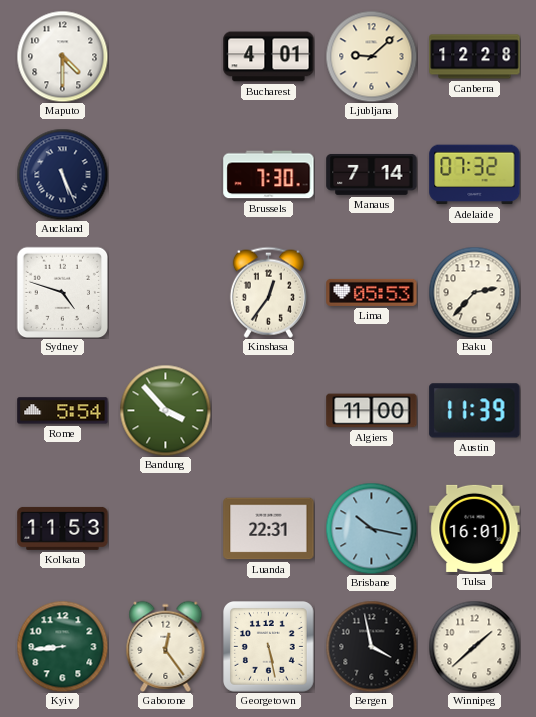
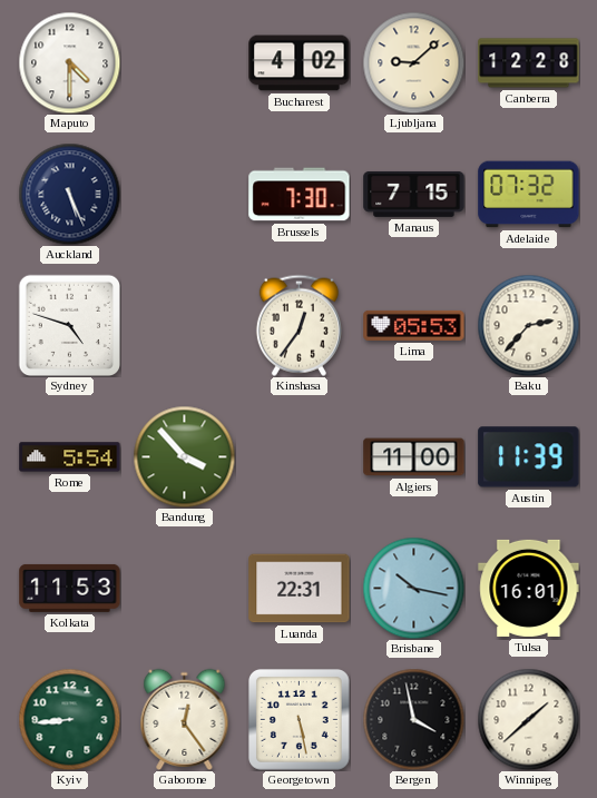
Bucharest: 4:01 -> 4:02
Manaus: 7:14 -> 7:15
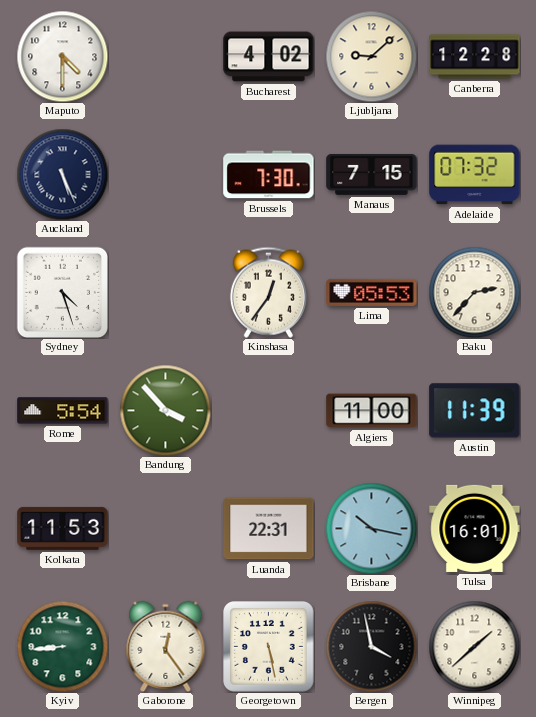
Sydney: 4:48 -> 4:27
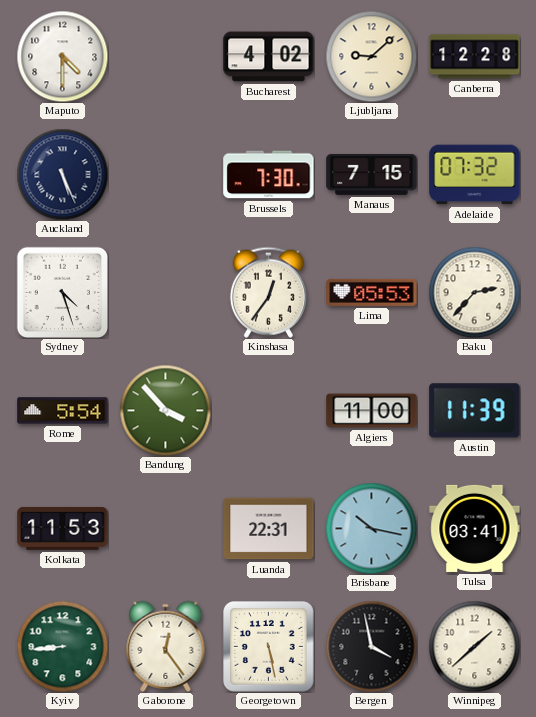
Tulsa: 16:01 -> 03:41
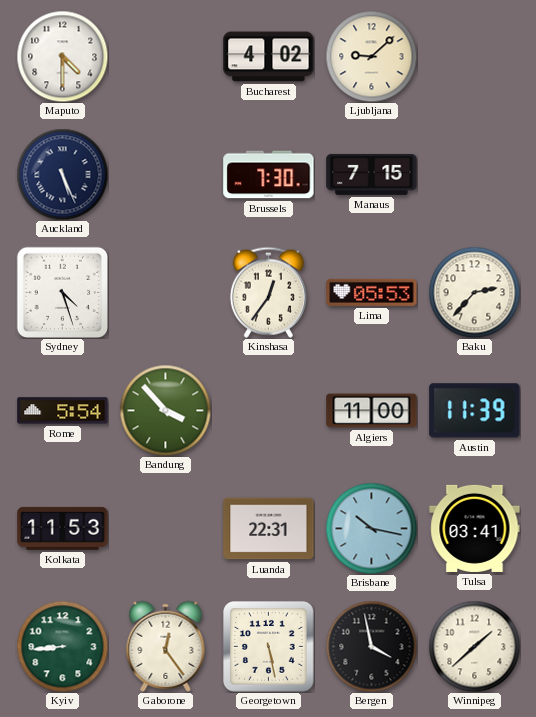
Canberra: 12:28 -> none
Adelaide: 07:32 -> none
